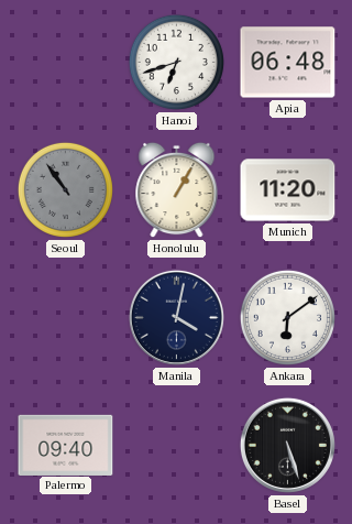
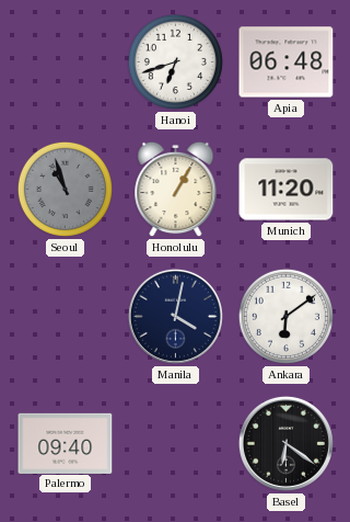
Seoul: 10:54 -> 10:57
Basel: 5:27 -> 6:21
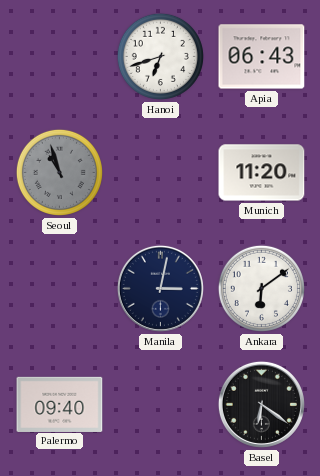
Apia: 06:48 -> 06:43
Honolulu: 1:05 -> none
Manila: 4:02 -> 3:02
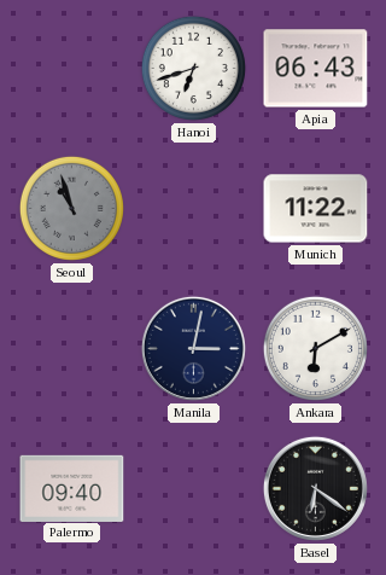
Munich: 11:20 -> 11:22
Ankara: 6:09 -> 6:10
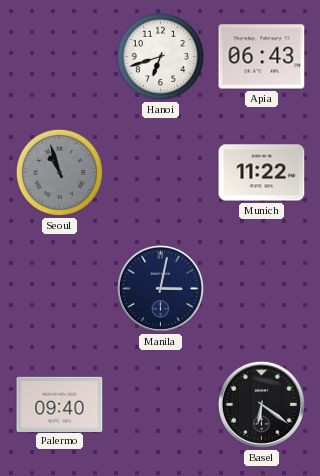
Ankara: 6:10 -> none
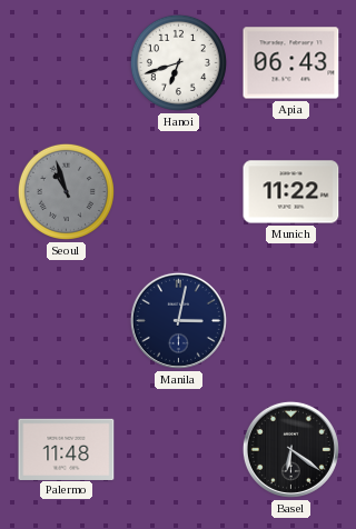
Palermo: 09:40 -> 11:48
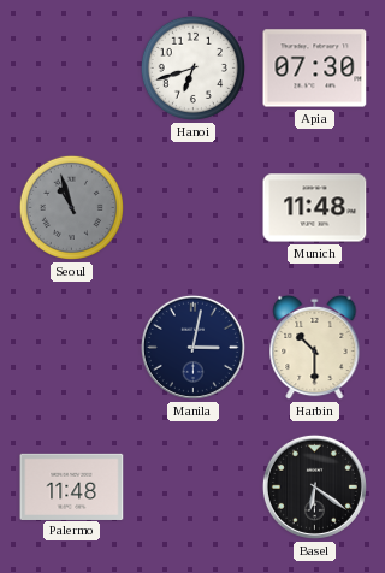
Apia: 06:43 -> 07:30
Munich: 11:22 -> 11:48
Harbin: none -> 10:30
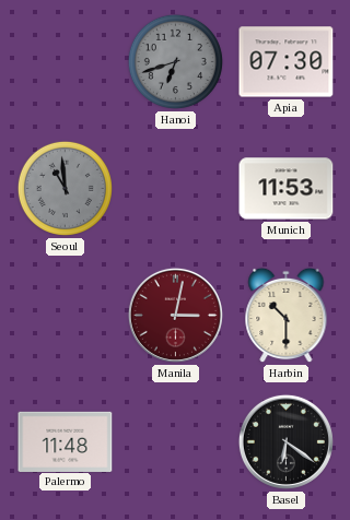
Hanoi dial: white -> grey
Seoul: 10:57 -> 10:59
Munich: 11:48 -> 11:53
Manila dial: navy -> burgundy
